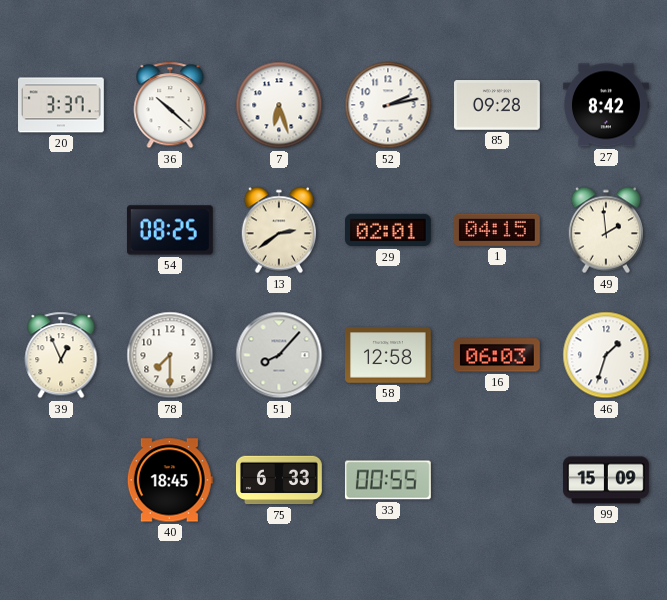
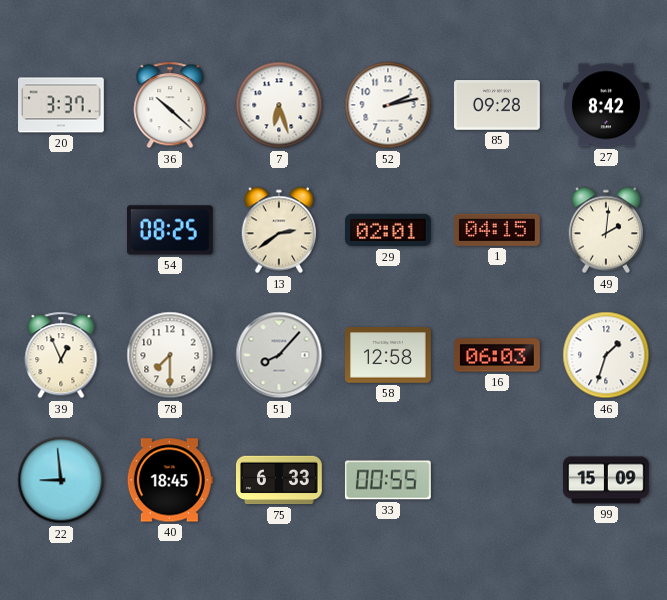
49: 1:59 -> 2:01
22: none -> 8:59
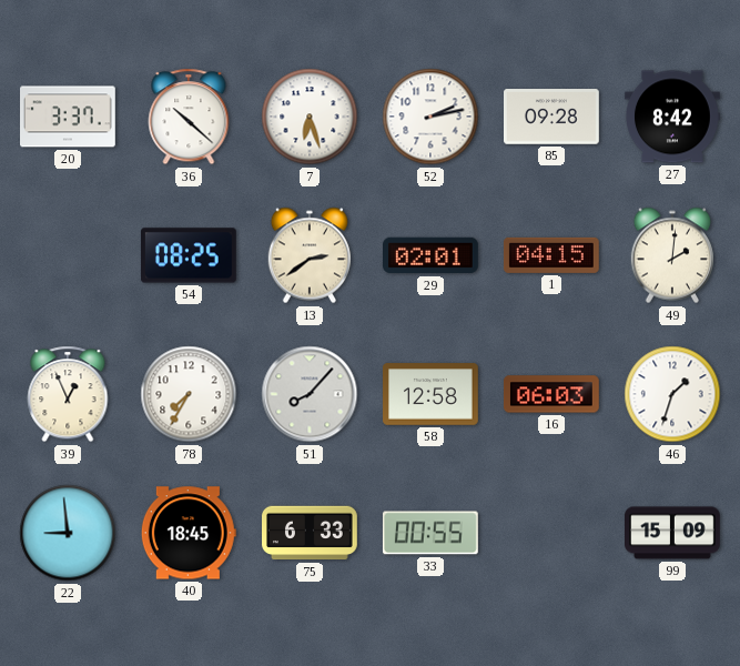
78: 7:30 -> 7:35
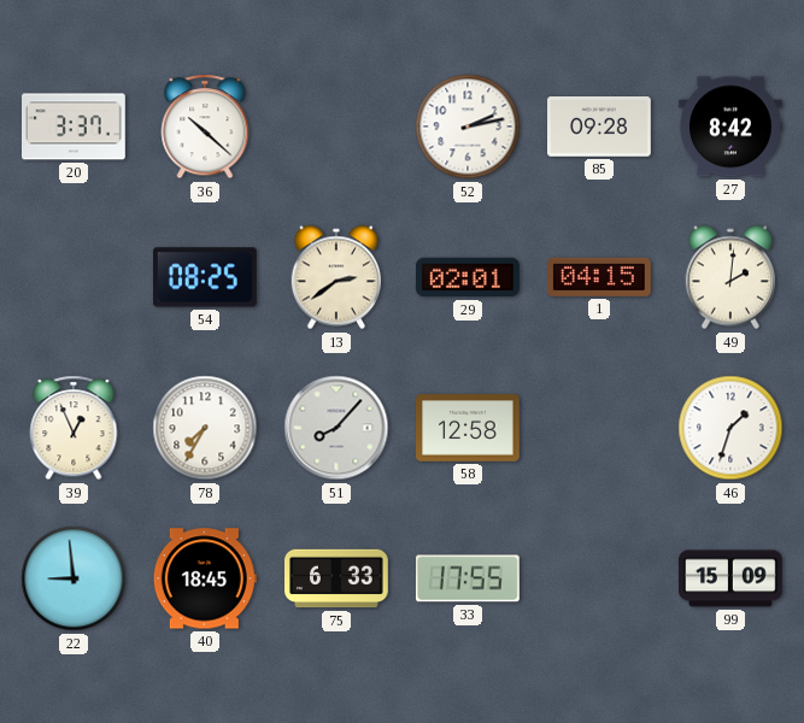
7: 6:27 -> none
16: 06:03 -> none
33: 00:55 -> 17:55
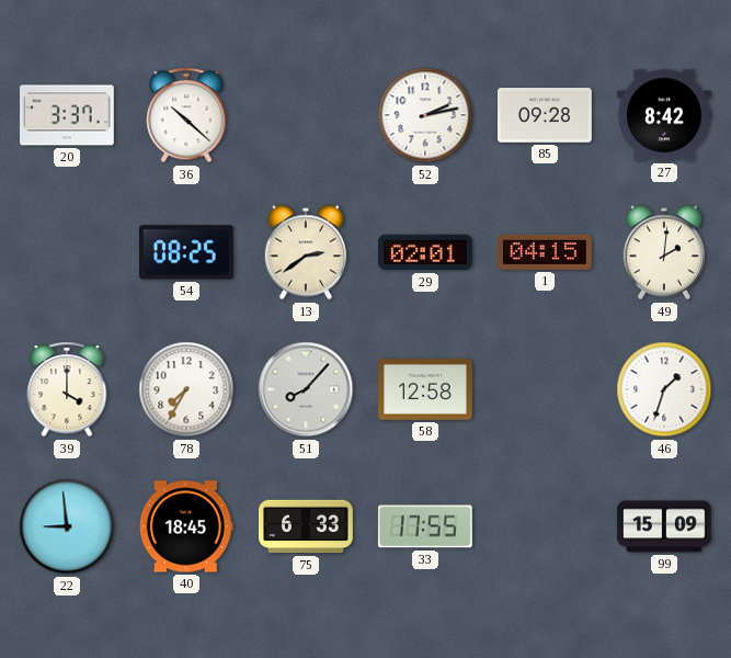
39: 12:56 -> 4:00
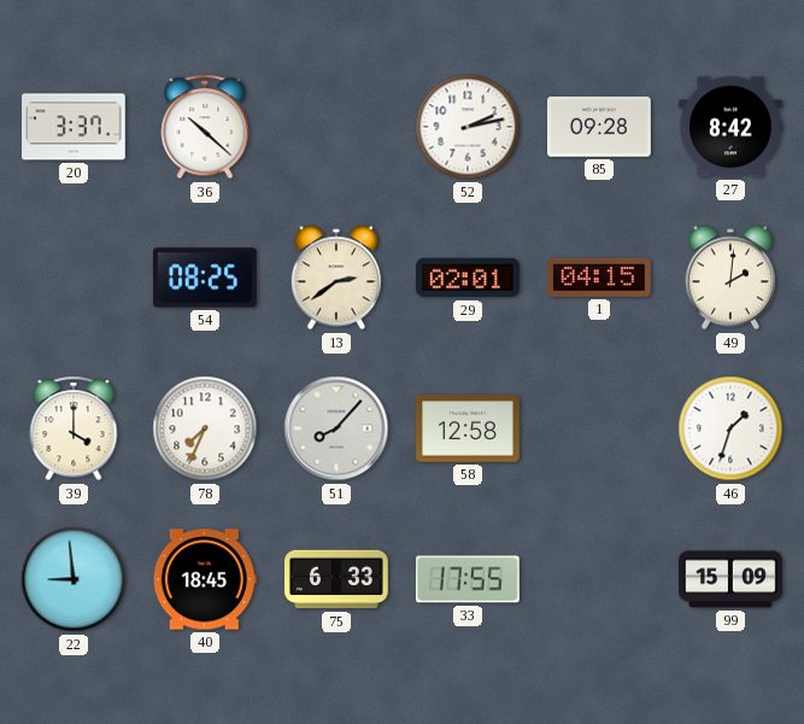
78: 7:35 -> 7:34
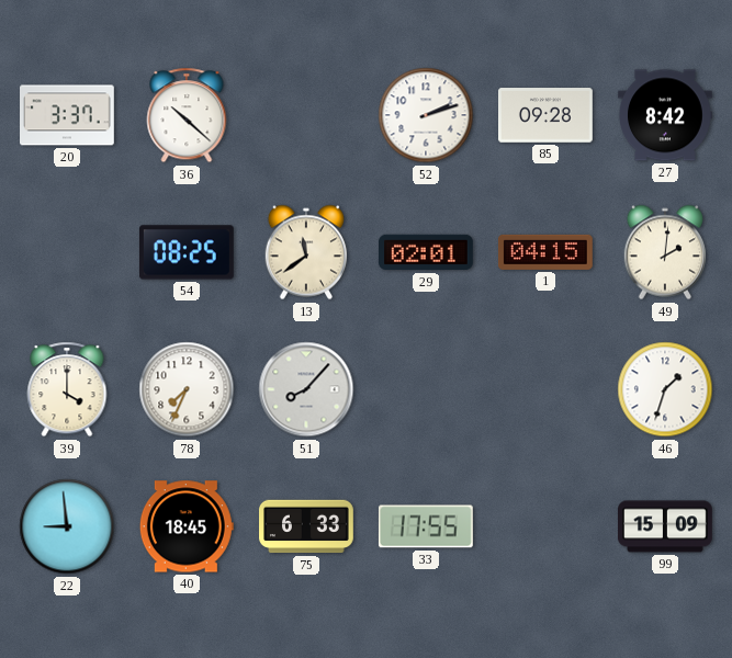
52: 2:13 -> 2:12
13: 2:39 -> 11:39
58: 12:58 -> none
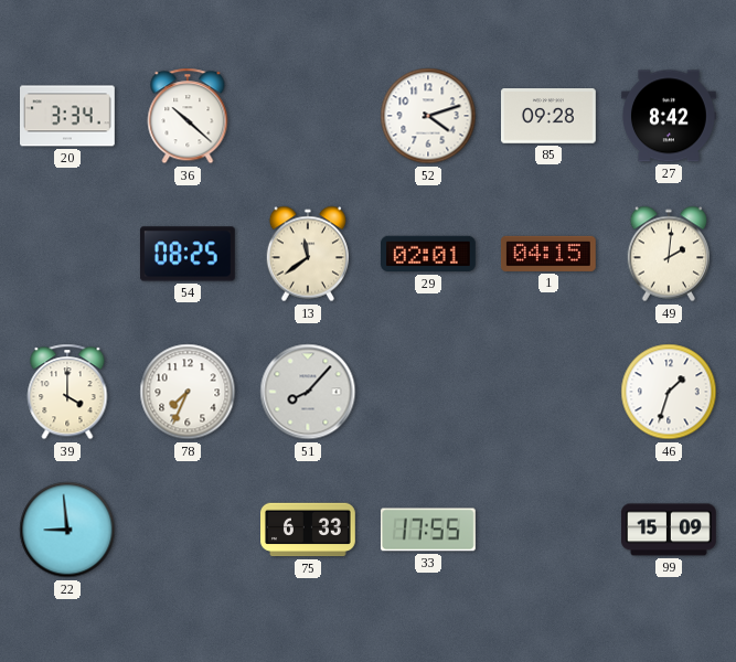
20: 3:37 -> 3:34
52: 2:12 -> 4:12
40: 18:45 -> none
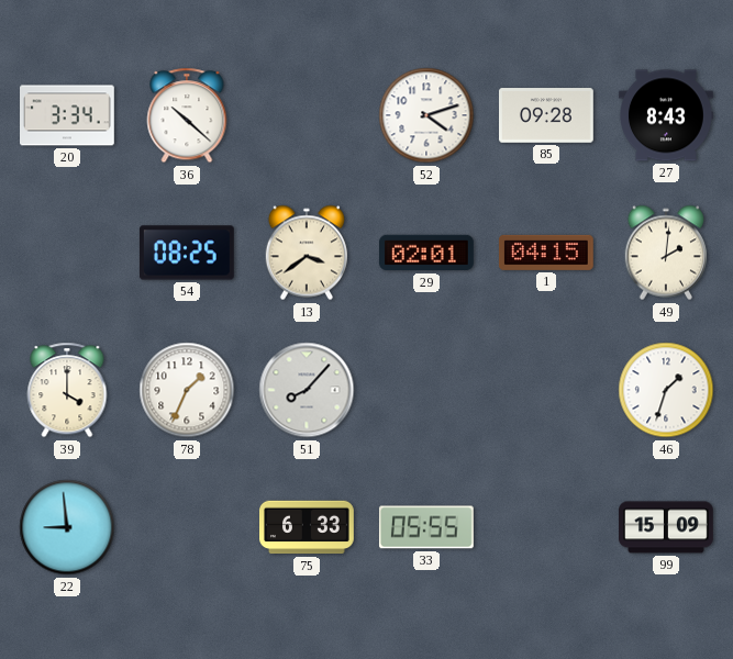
27: 8:42 -> 8:43
13: 11:39 -> 3:39
78: 7:34 -> 1:34
33: 17:55 -> 05:55
